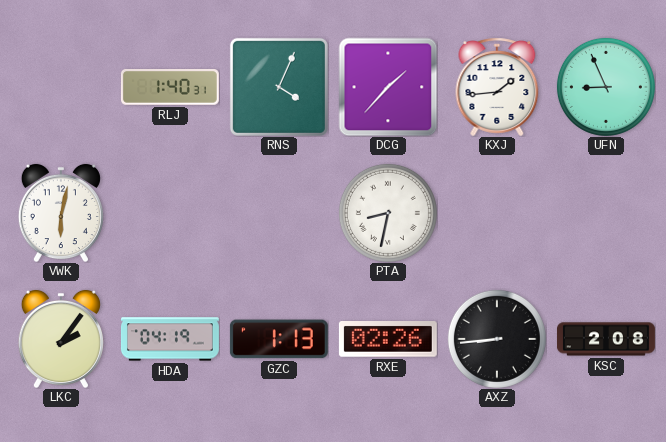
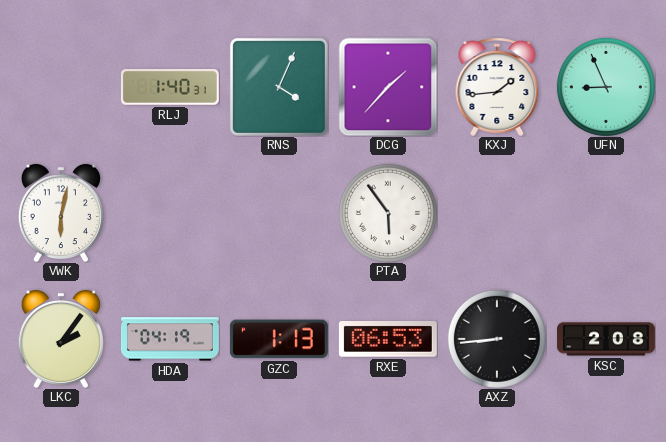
PTA: 8:32 -> 5:54
RXE: 02:26 -> 06:53
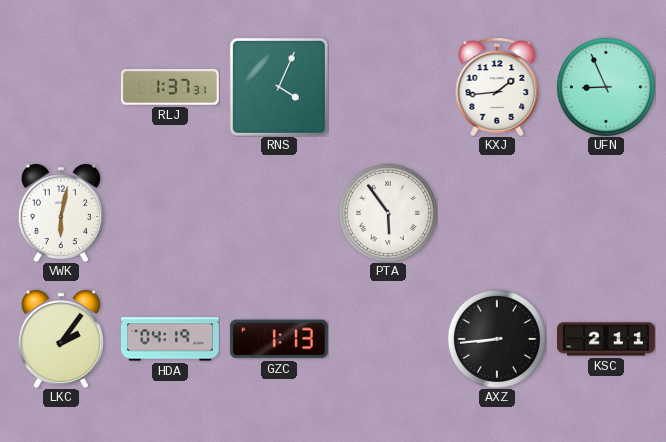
RLJ: 1:40 -> 1:37
DCG: 1:37 -> none
RXE: 06:53 -> none
KSC: 2:08 -> 2:11
